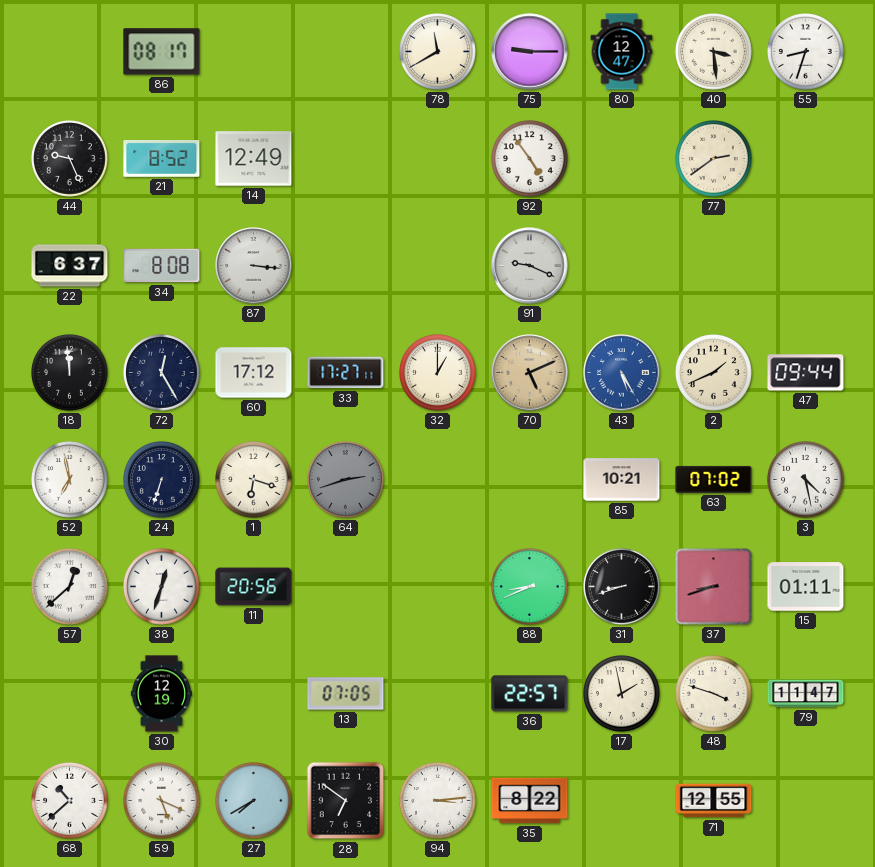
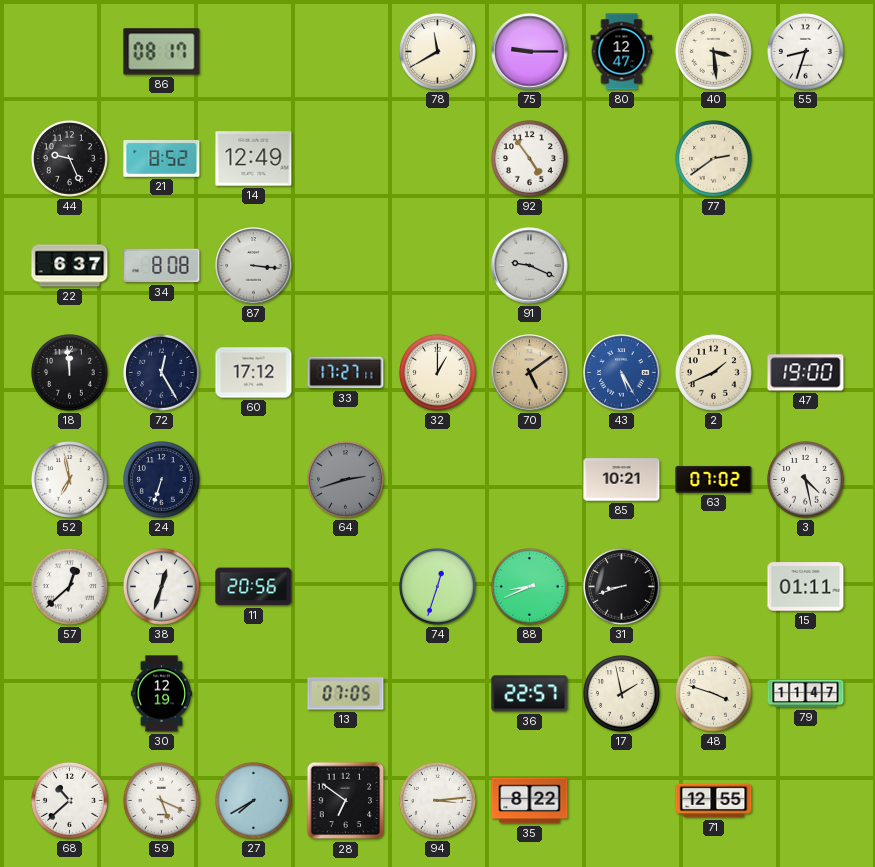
70: 5:11 -> 5:09
47: 09:44 -> 19:00
1: 6:18 -> none
74: none -> 12:33
37: 8:42 -> none
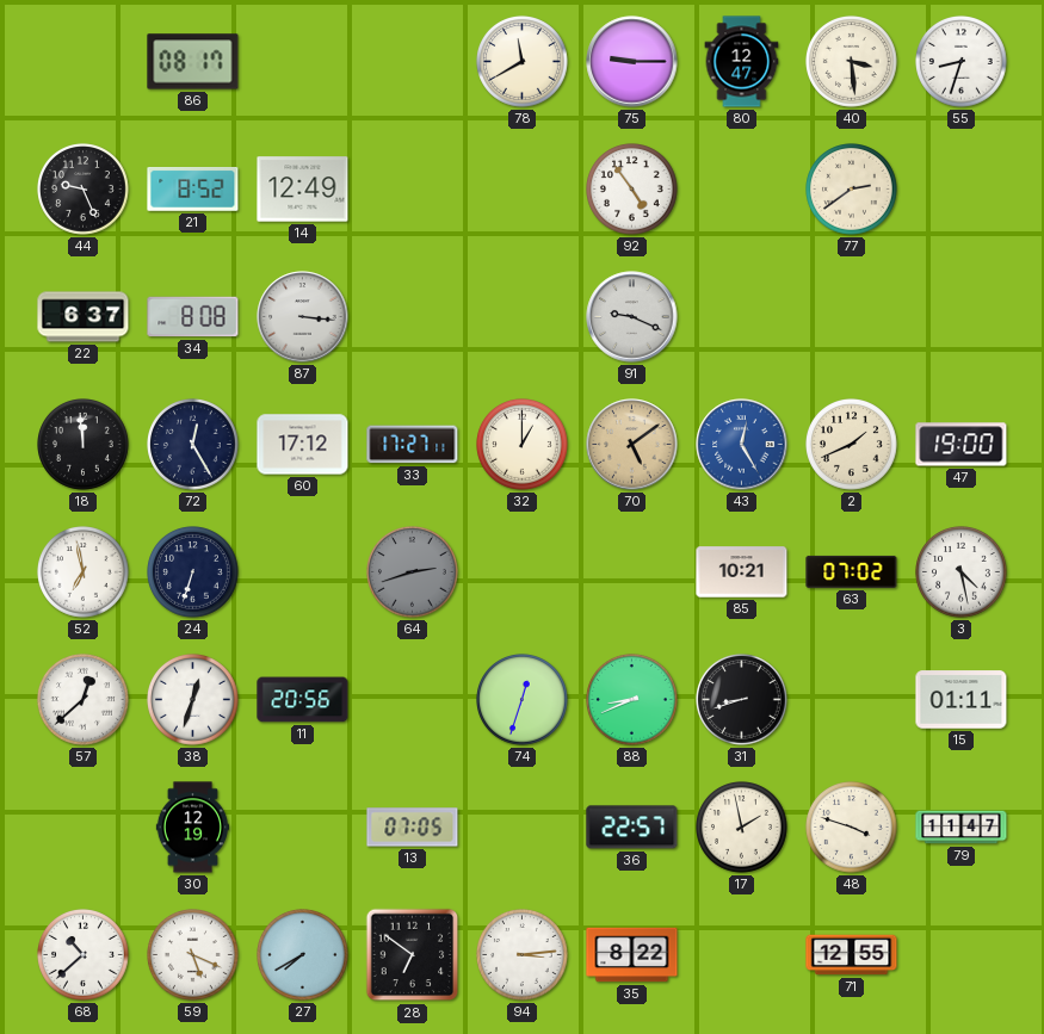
43: 5:25 -> 12:25
